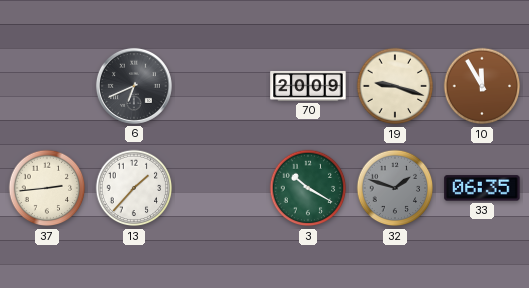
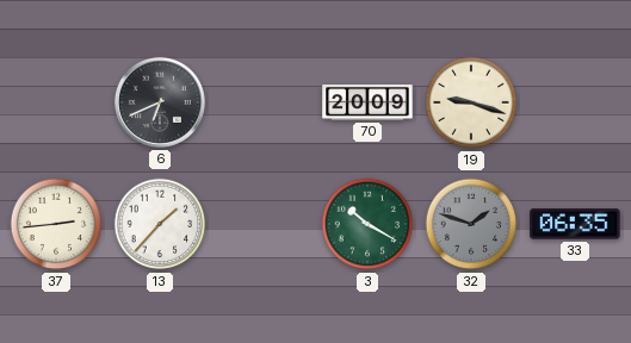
10: 11:55 -> none
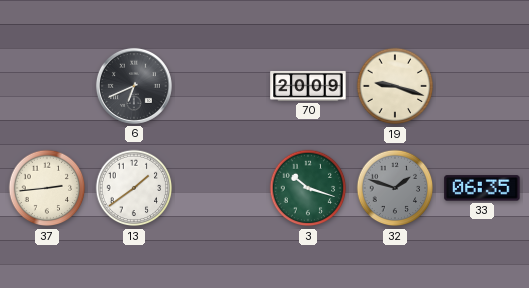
13: 1:37 -> 1:39
3: 10:20 -> 10:18
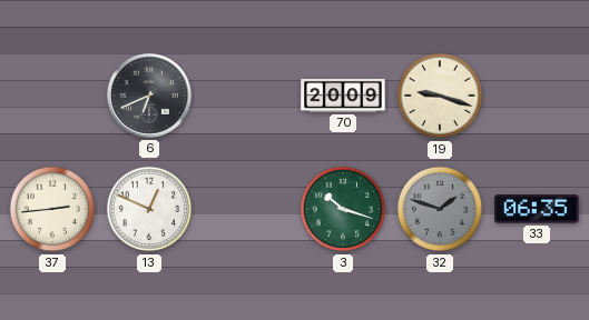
13: 1:39 -> 12:49
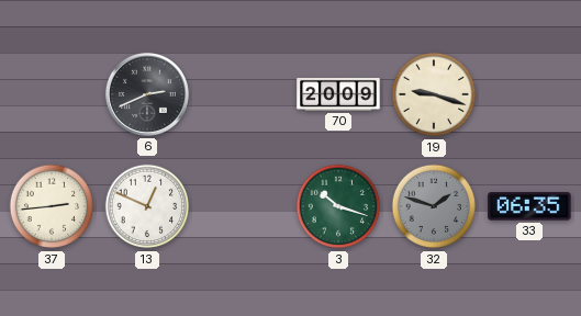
6: 6:41 -> 2:41
